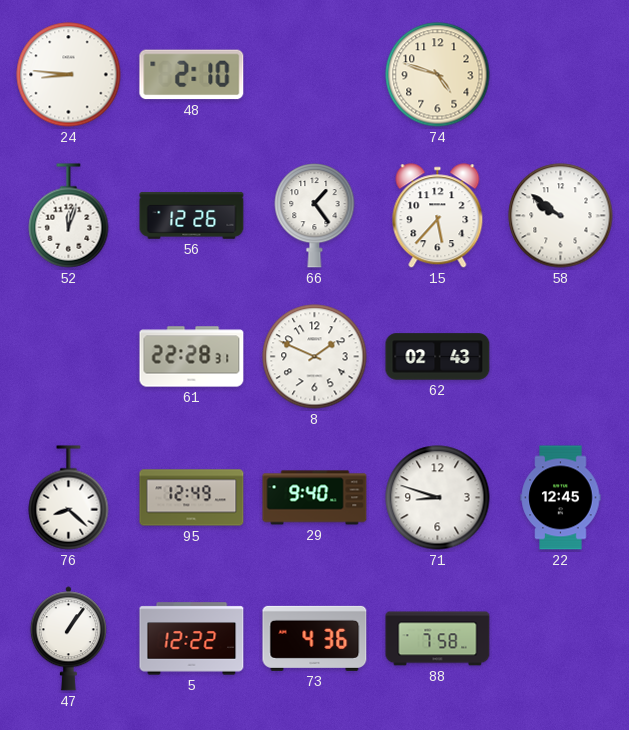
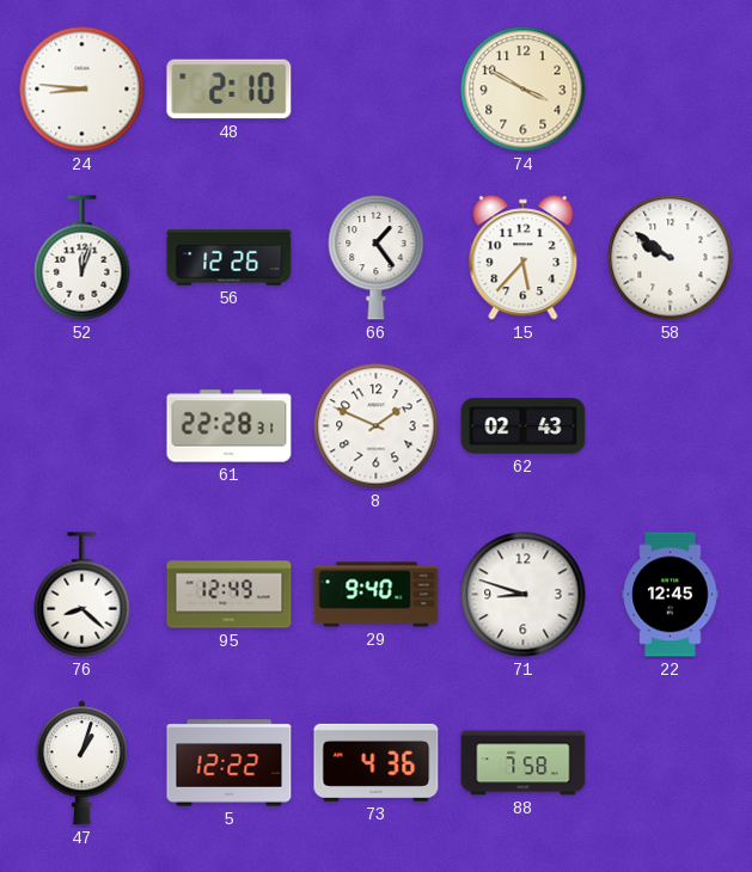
74: 4:48 -> 3:50
47: 1:06 -> 1:03
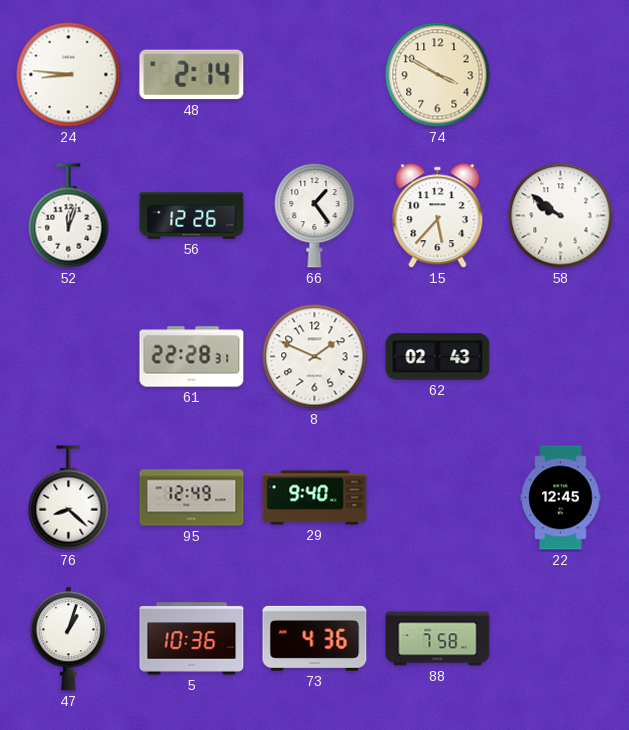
48: 2:10 -> 2:14
71: 8:48 -> none
5: 12:22 -> 10:36
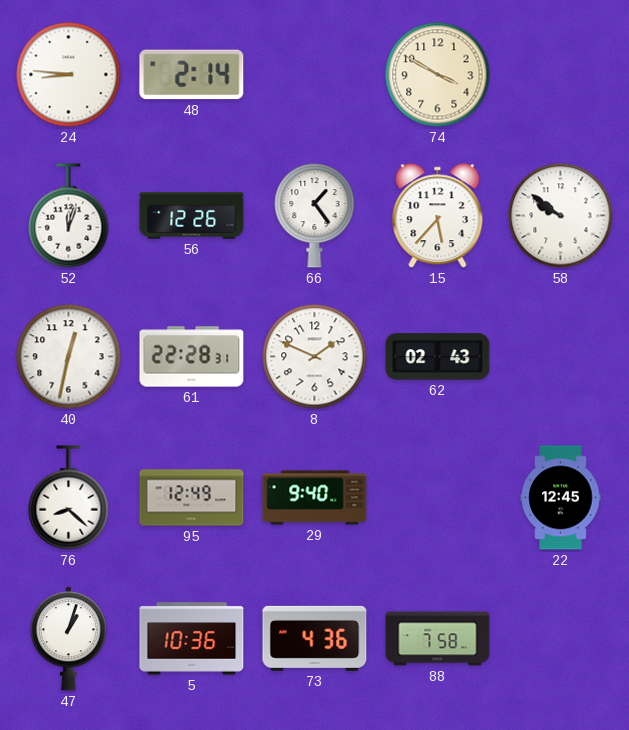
40: none -> 12:32
